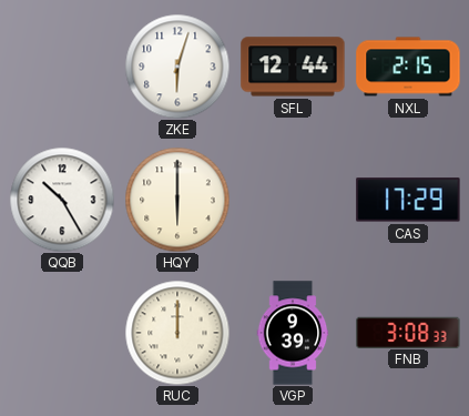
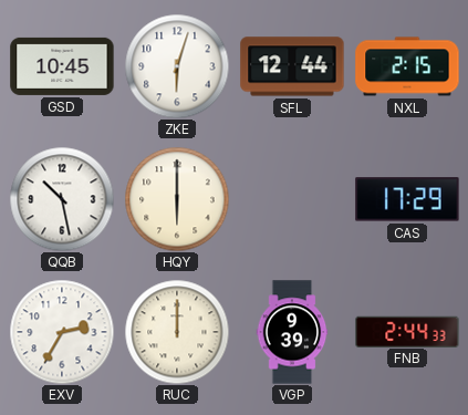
GSD: none -> 10:45
QQB: 10:25 -> 10:28
EXV: none -> 2:35
FNB: 3:08 -> 2:44
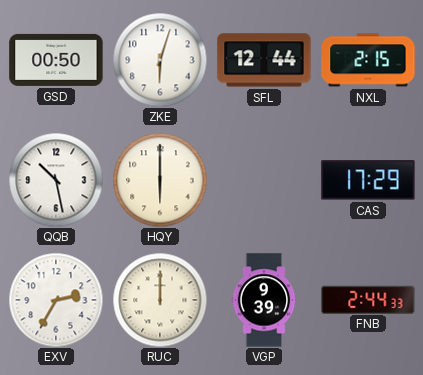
GSD: 10:45 -> 00:50
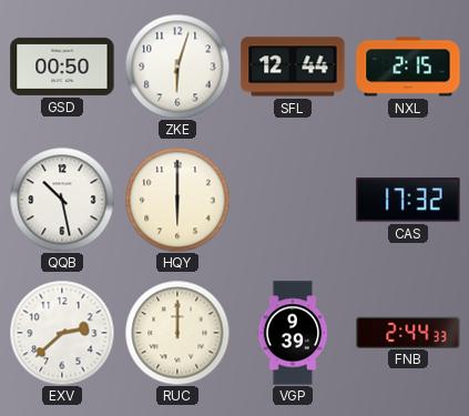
CAS: 17:29 -> 17:32
EXV: 2:35 -> 2:38
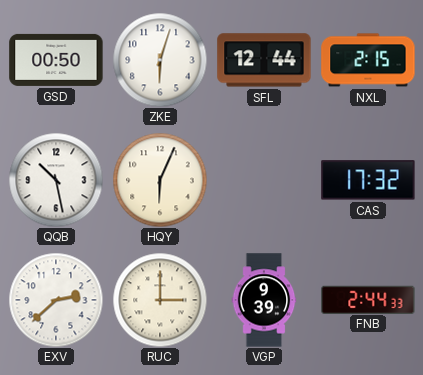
HQY: 6:00 -> 6:04
RUC: 12:00 -> 3:00
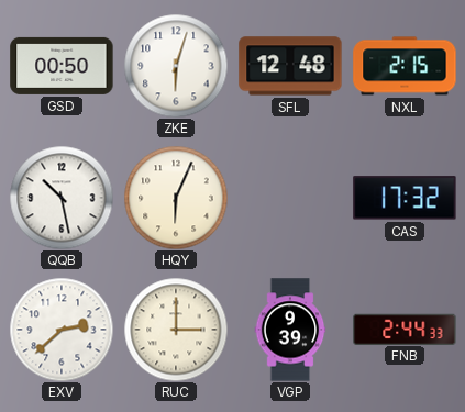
SFL: 12:44 -> 12:48
